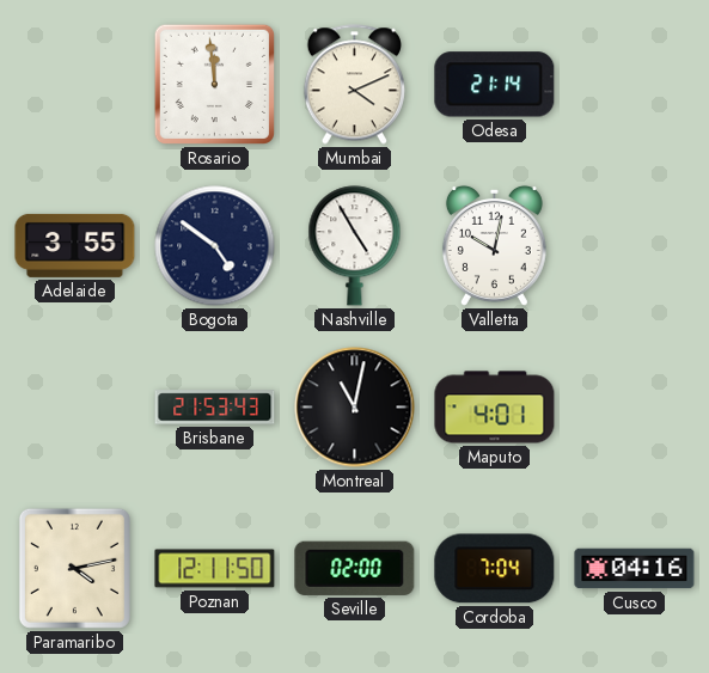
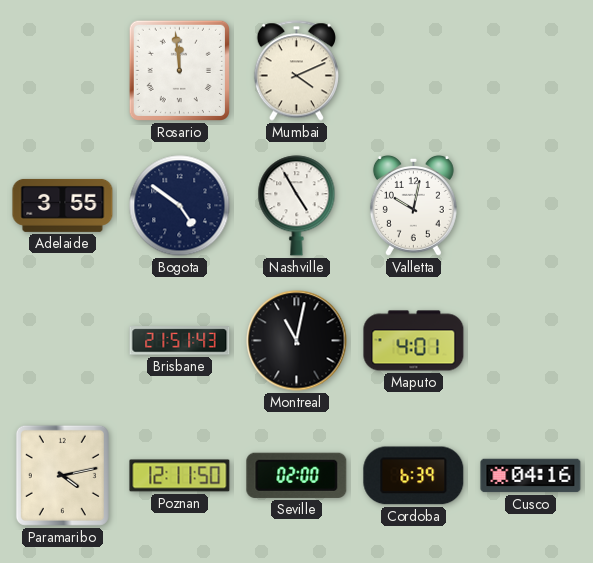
Odesa: 21:14 -> none
Brisbane: 21:53 -> 21:51
Cordoba: 7:04 -> 6:39
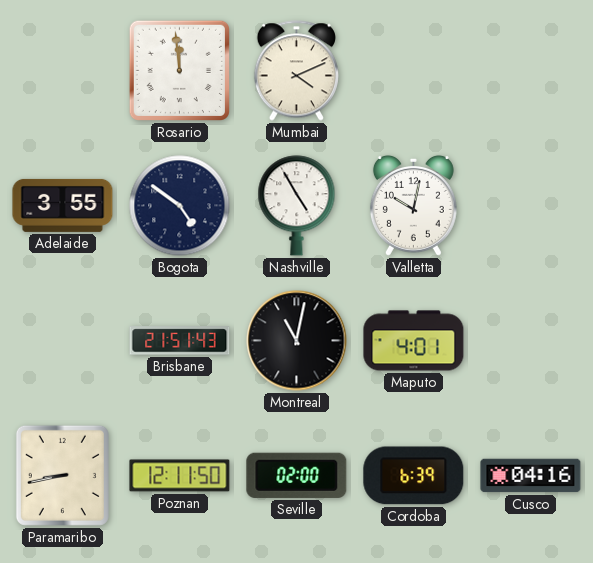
Paramaribo: 4:13 -> 8:43
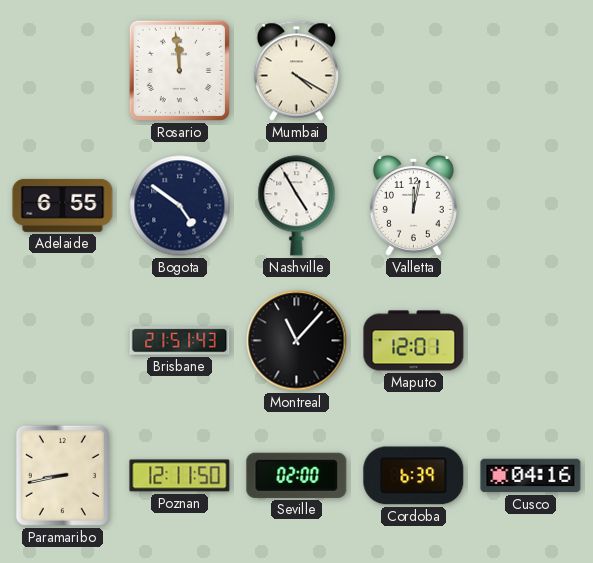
Mumbai: 4:11 -> 4:20
Adelaide: 3:55 -> 6:55
Valletta: 10:02 -> 12:02
Montreal: 11:02 -> 11:07
Maputo: 4:01 -> 12:01
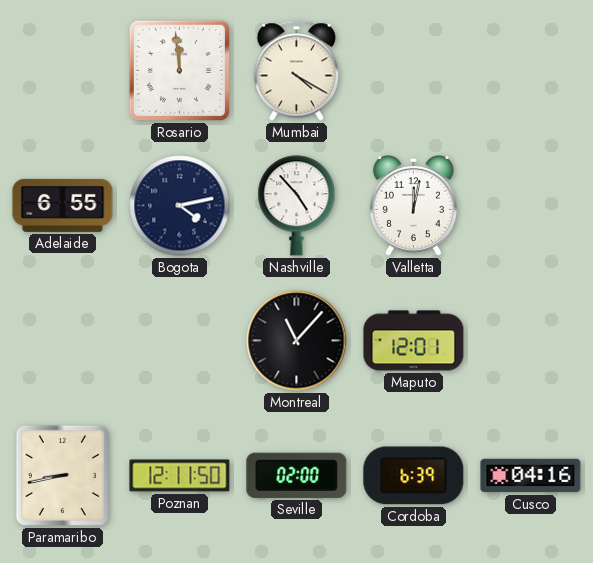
Bogota: 4:51 -> 4:13
Nashville: 4:55 -> 4:53
Brisbane: 21:51 -> none
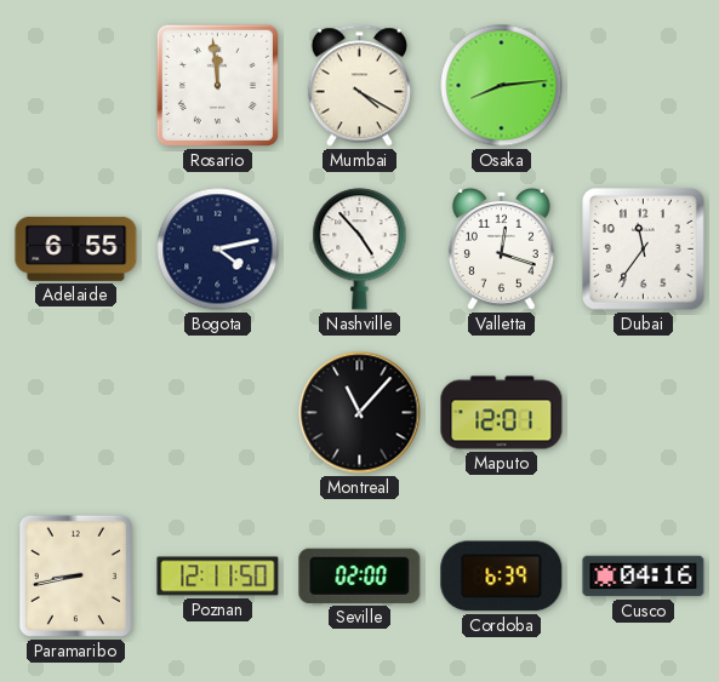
Osaka: none -> 8:14
Valletta: 12:02 -> 12:18
Dubai: none -> 11:36
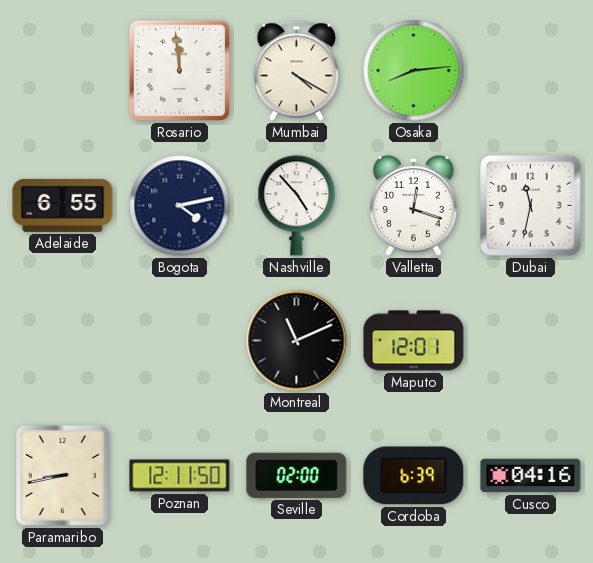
Dubai: 11:36 -> 11:32
Montreal: 11:07 -> 11:11
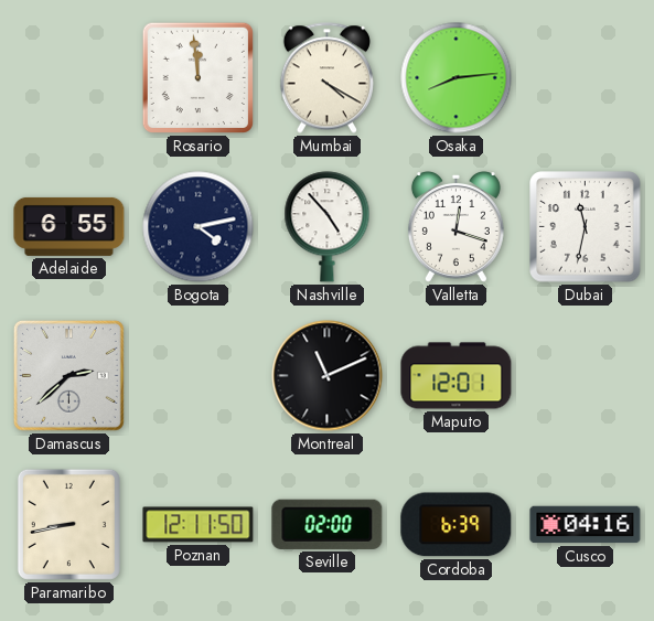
Damascus: none -> 2:38
